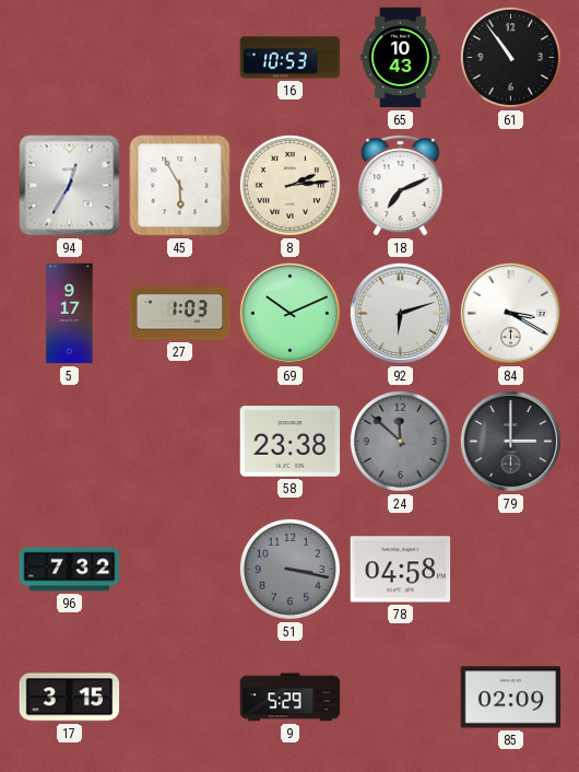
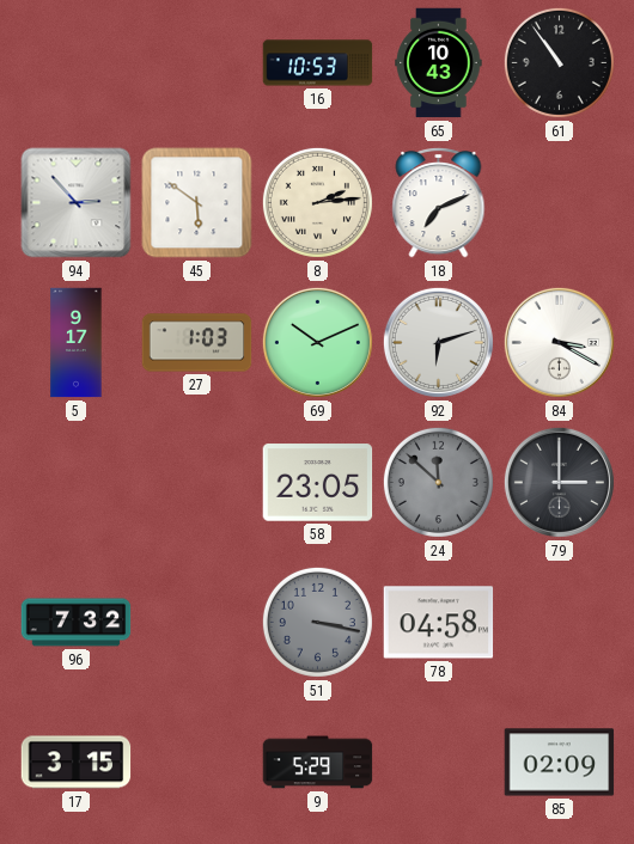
94: 12:35 -> 2:53
45: 5:55 -> 5:51
58: 23:38 -> 23:05
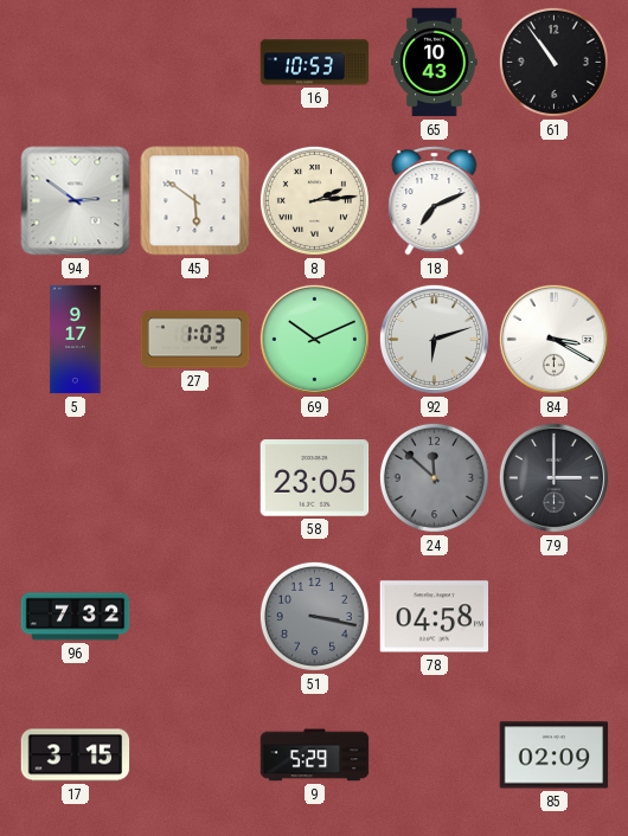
94: 2:53 -> 2:51
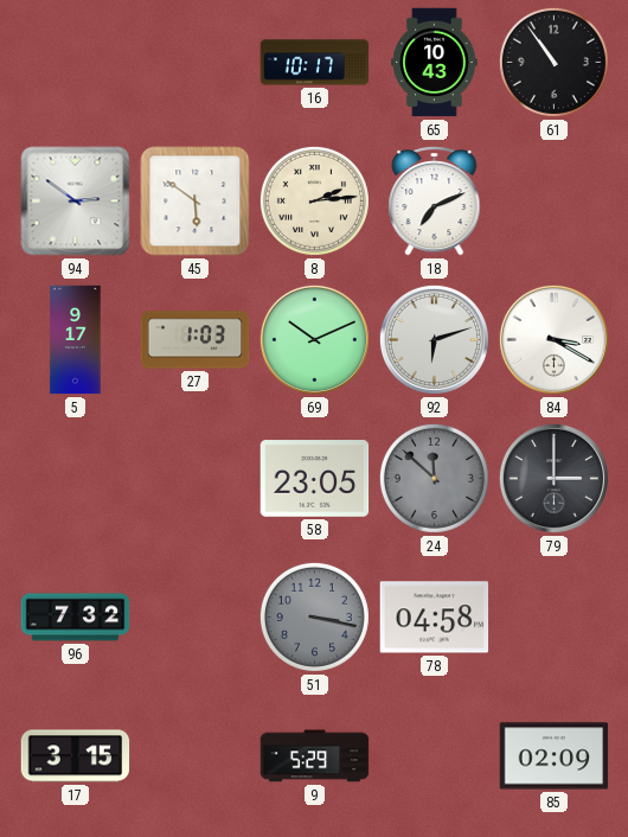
16: 10:53 -> 10:17
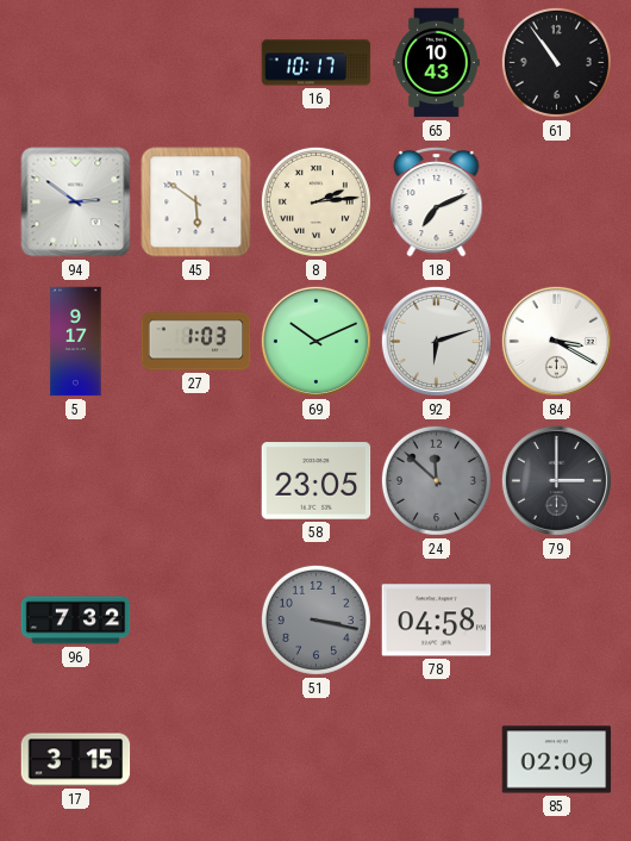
9: 5:29 -> none
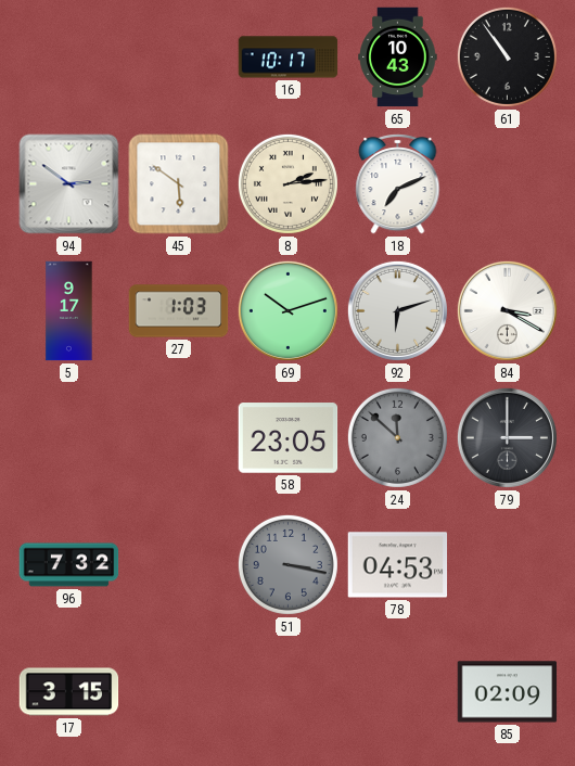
69: 10:11 -> 10:12
78: 04:58 -> 04:53
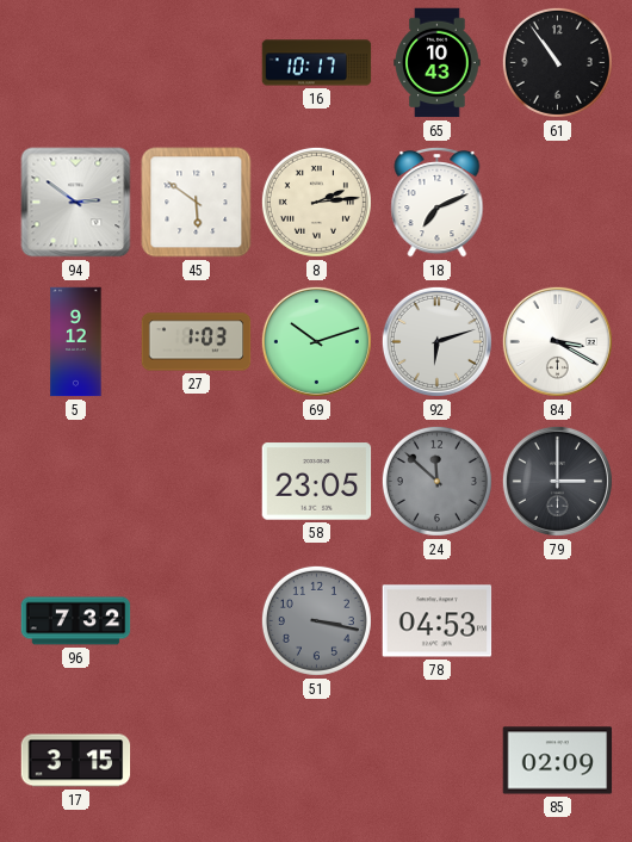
5: 9:17 -> 9:12
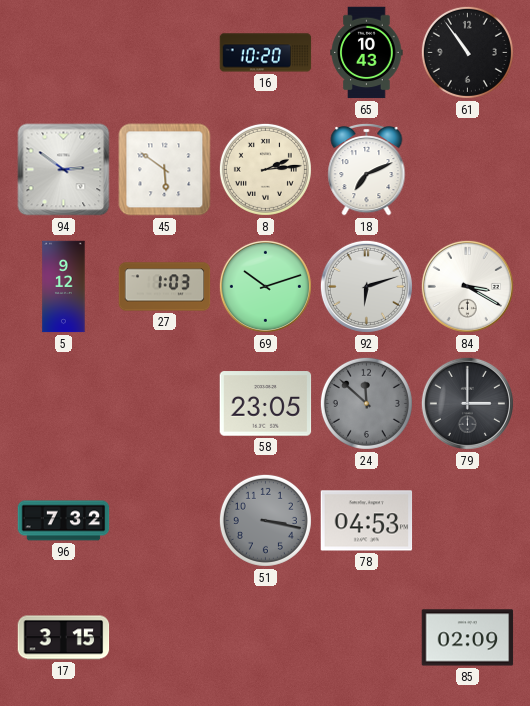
16: 10:17 -> 10:20
